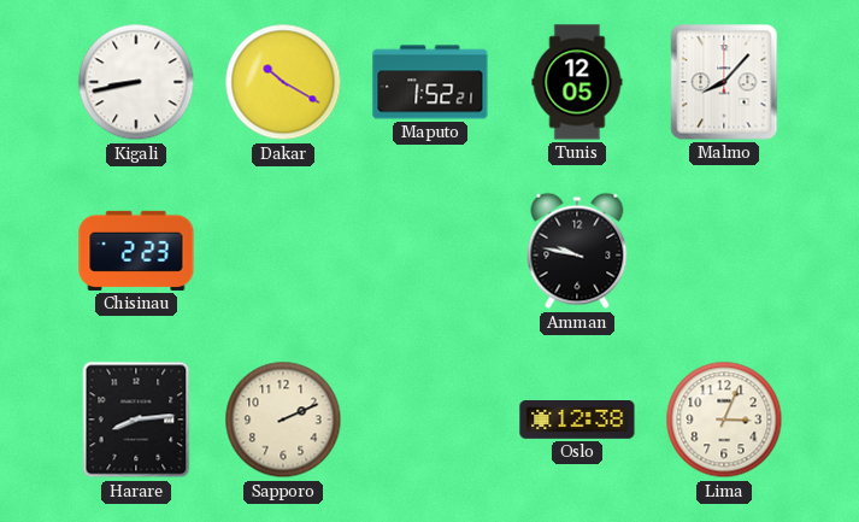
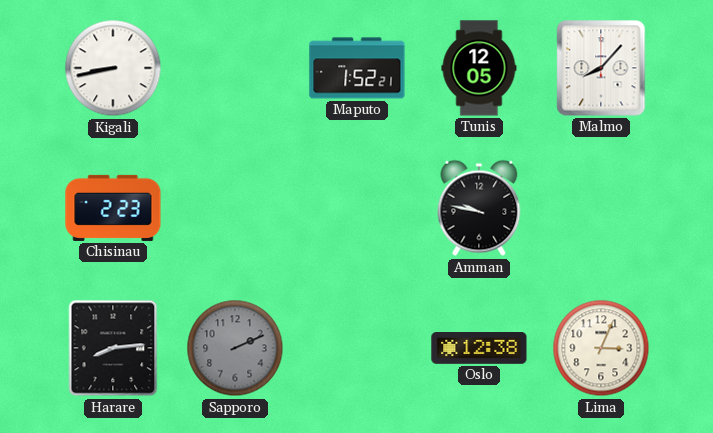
Dakar: 10:20 -> none
Sapporo dial: cream -> grey
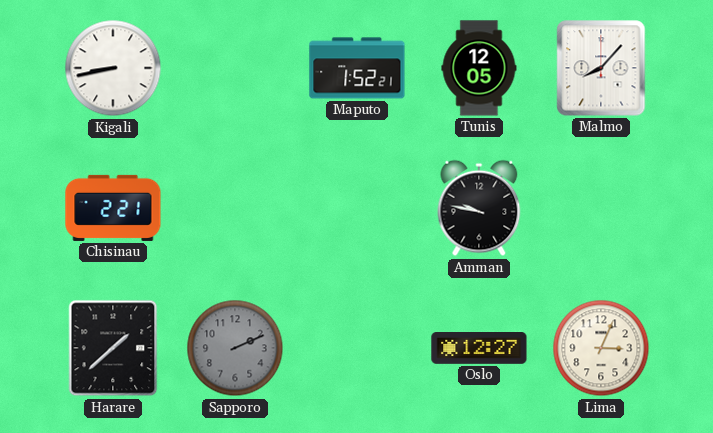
Chisinau: 2:23 -> 2:21
Harare: 8:14 -> 1:38
Oslo: 12:38 -> 12:27
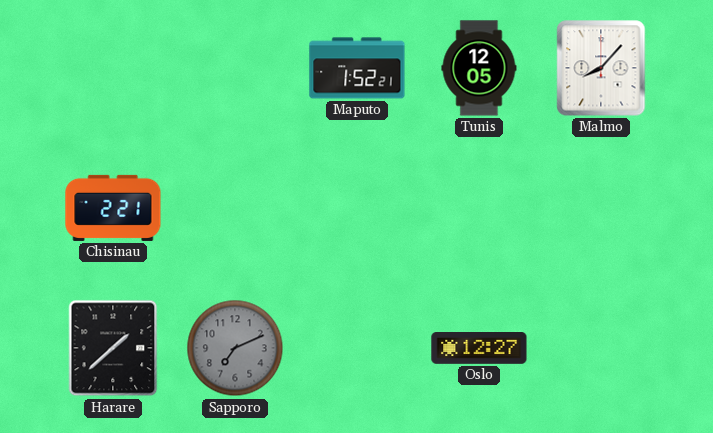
Kigali: 8:43 -> none
Amman: 9:47 -> none
Sapporo: 2:11 -> 7:11
Lima: 3:04 -> none
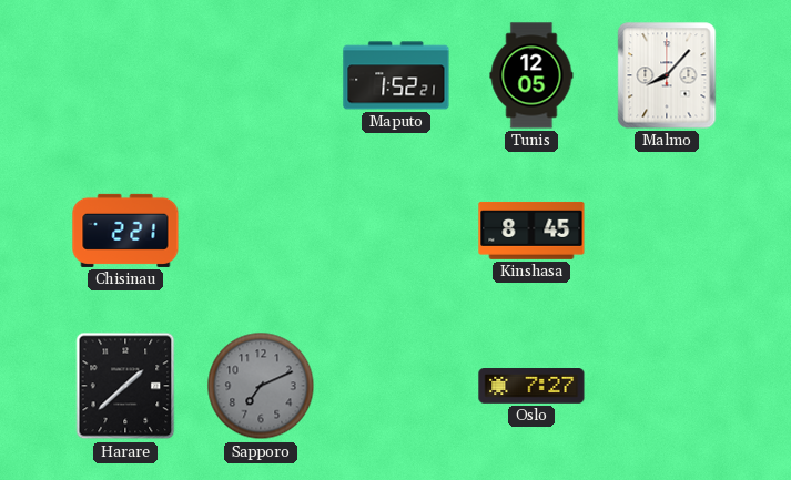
Kinshasa: none -> 8:45
Oslo: 12:27 -> 7:27
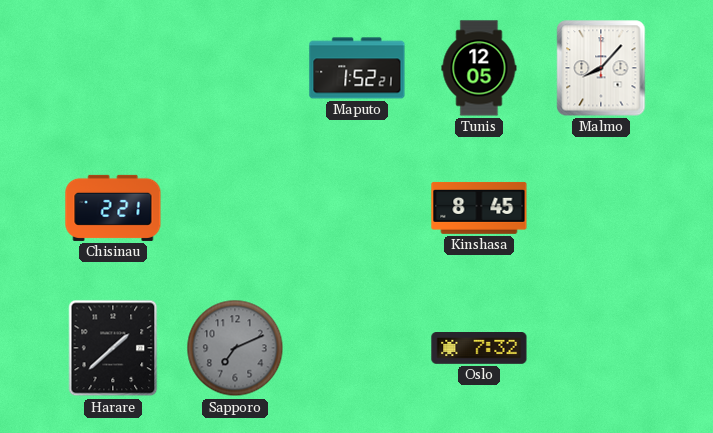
Oslo: 7:27 -> 7:32
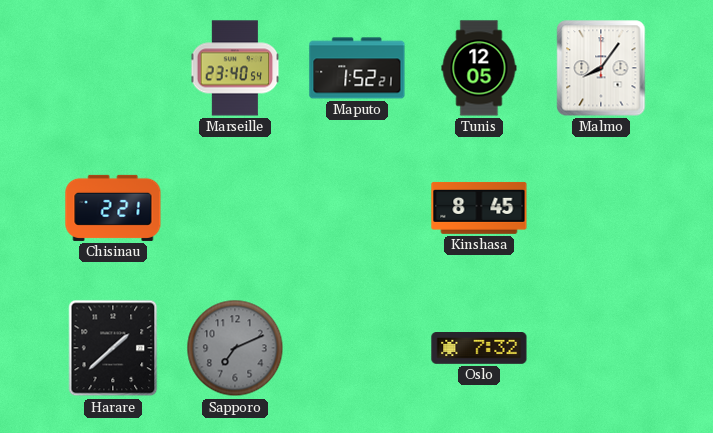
Marseille: none -> 23:40
Malmo: 8:07 -> 8:06
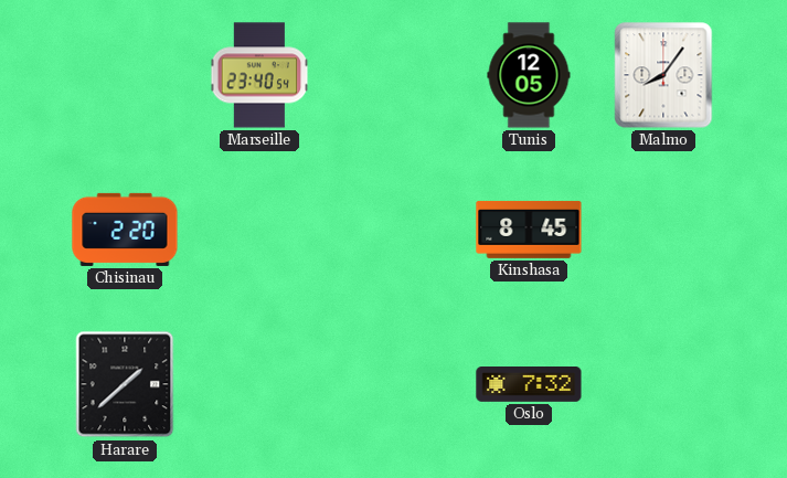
Maputo: 1:52 -> none
Chisinau: 2:21 -> 2:20
Sapporo: 7:11 -> none
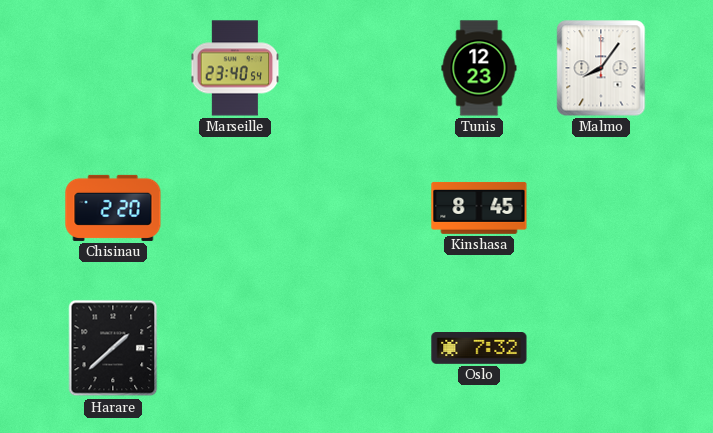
Tunis: 12:05 -> 12:23
